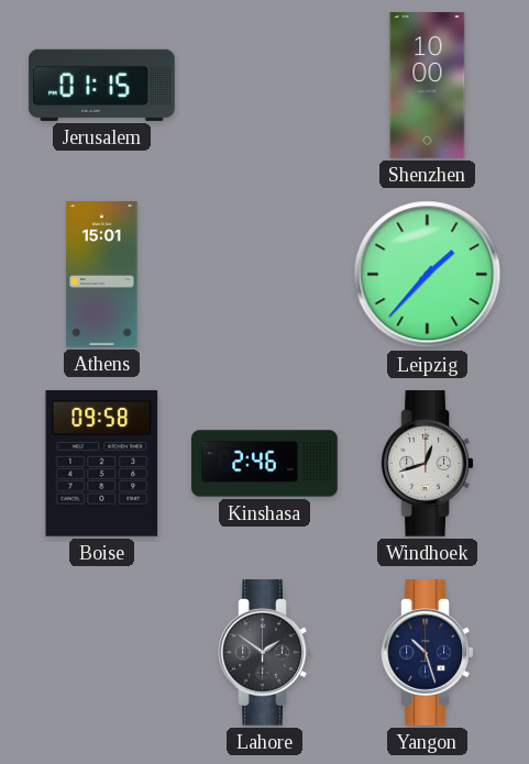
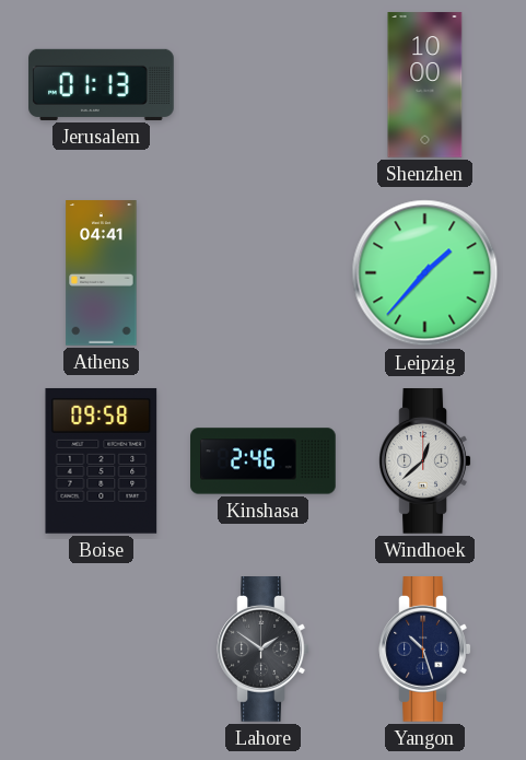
Jerusalem: 01:15 -> 01:13
Athens: 15:01 -> 04:41
Windhoek: 12:42 -> 12:38
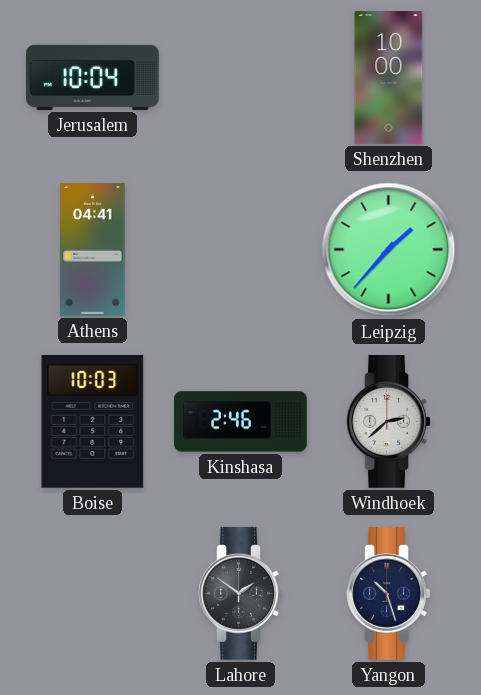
Jerusalem: 01:13 -> 10:04
Boise: 09:58 -> 10:03
Windhoek: 12:38 -> 2:38
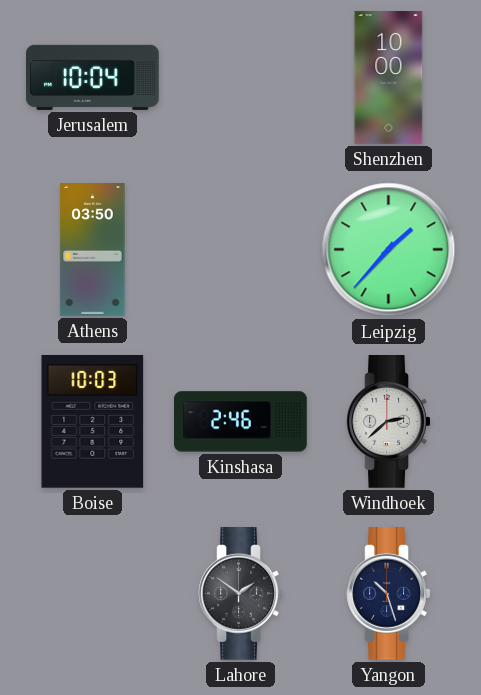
Athens: 04:41 -> 03:50
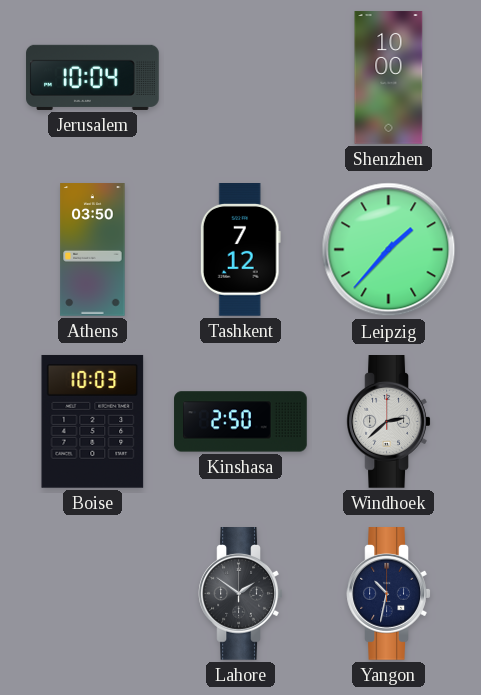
Tashkent: none -> 7:12
Kinshasa: 2:46 -> 2:50
Yangon: 10:27 -> 10:32
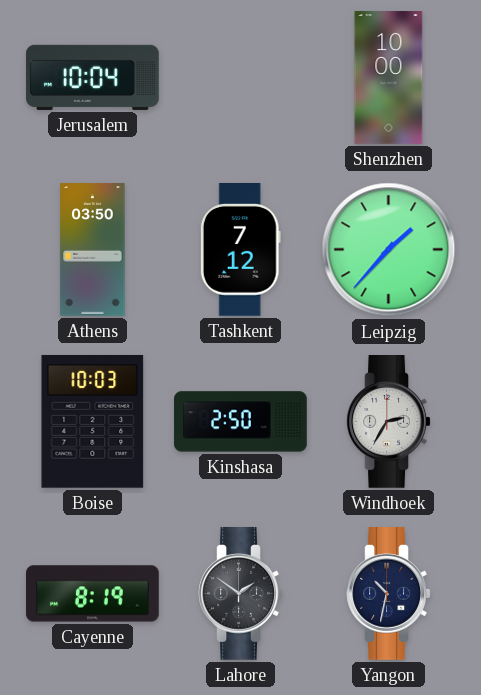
Windhoek: 2:38 -> 2:35
Cayenne: none -> 8:19
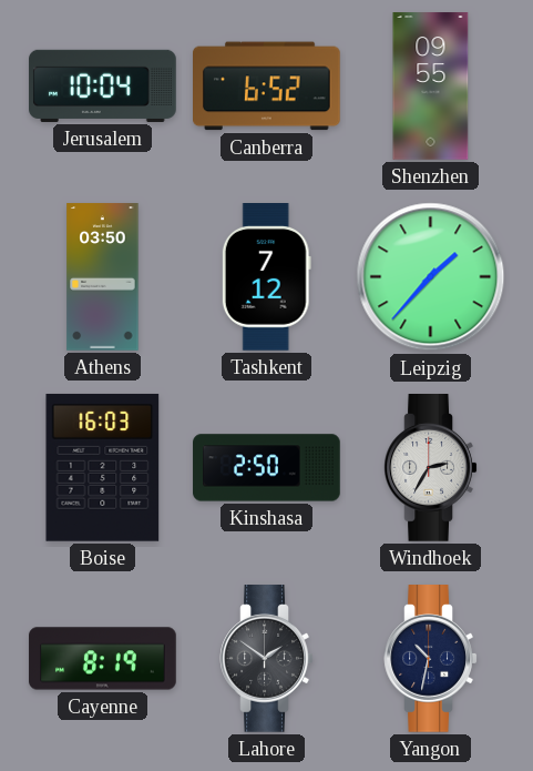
Canberra: none -> 6:52
Shenzhen: 10:00 -> 09:55
Boise: 10:03 -> 16:03
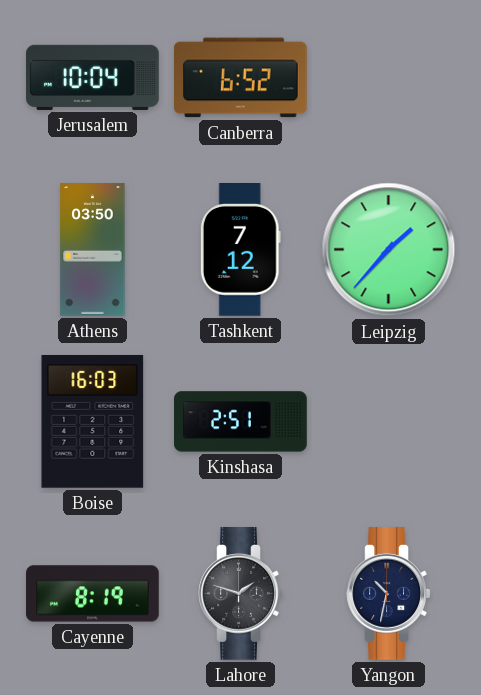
Shenzhen: 09:55 -> none
Kinshasa: 2:50 -> 2:51
Windhoek: 2:35 -> none
Lahore: 1:51 -> 1:48
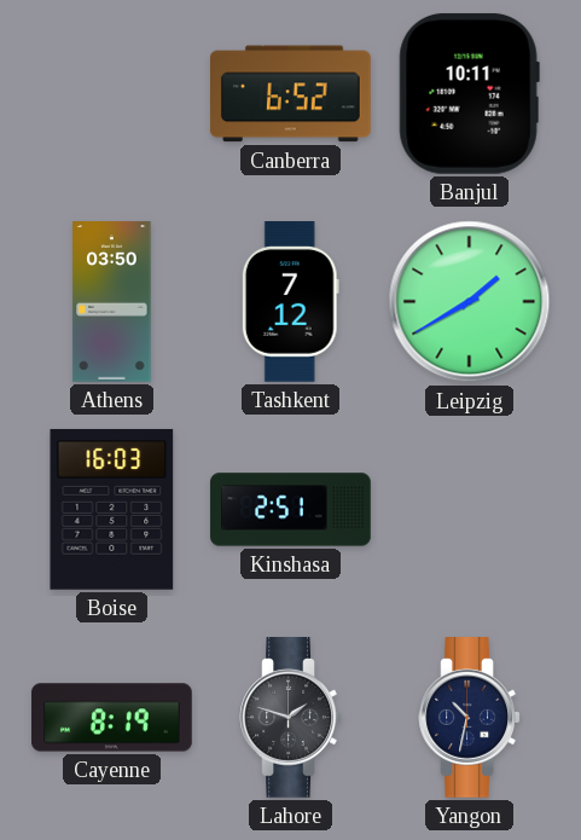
Jerusalem: 10:04 -> none
Banjul: none -> 10:11
Leipzig: 1:37 -> 1:40
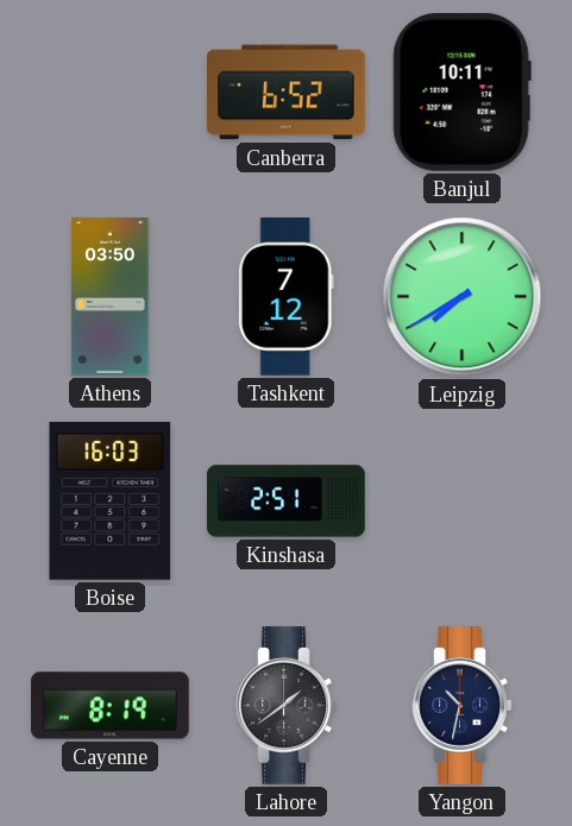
Leipzig: 1:40 -> 7:40
Lahore: 1:48 -> 1:39
